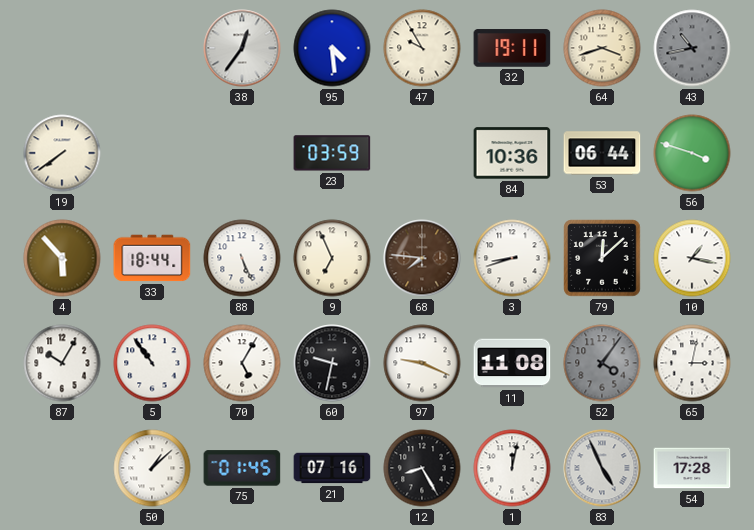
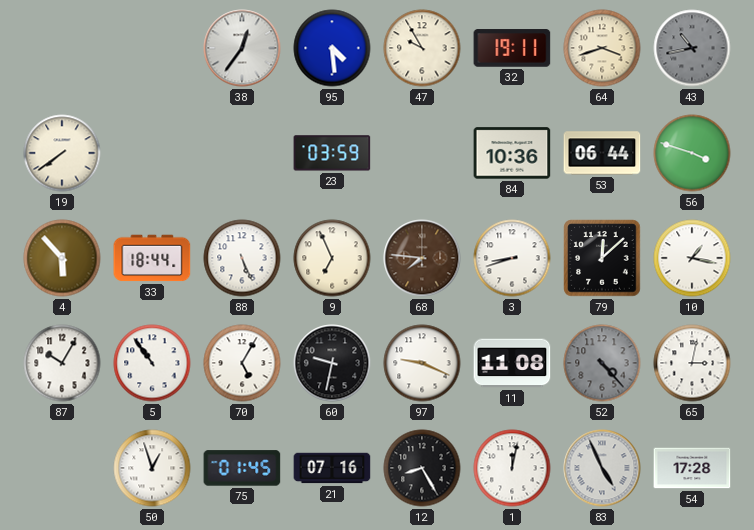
52: 4:06 -> 4:23
50: 1:08 -> 12:57
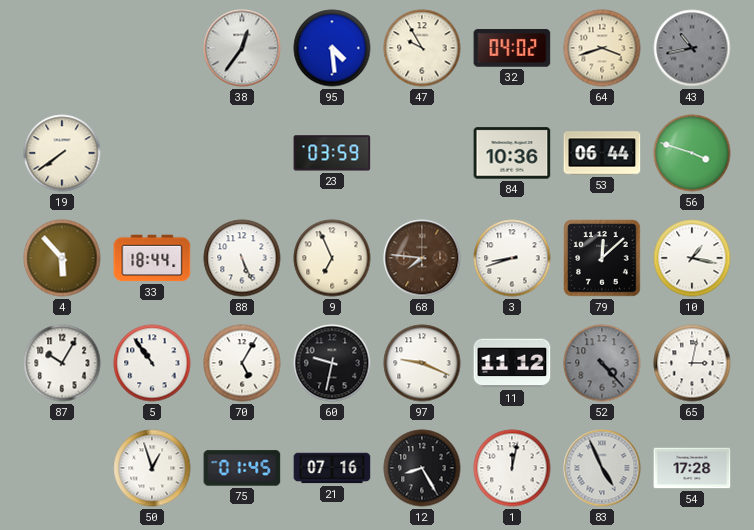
32: 19:11 -> 04:02
11: 11:08 -> 11:12
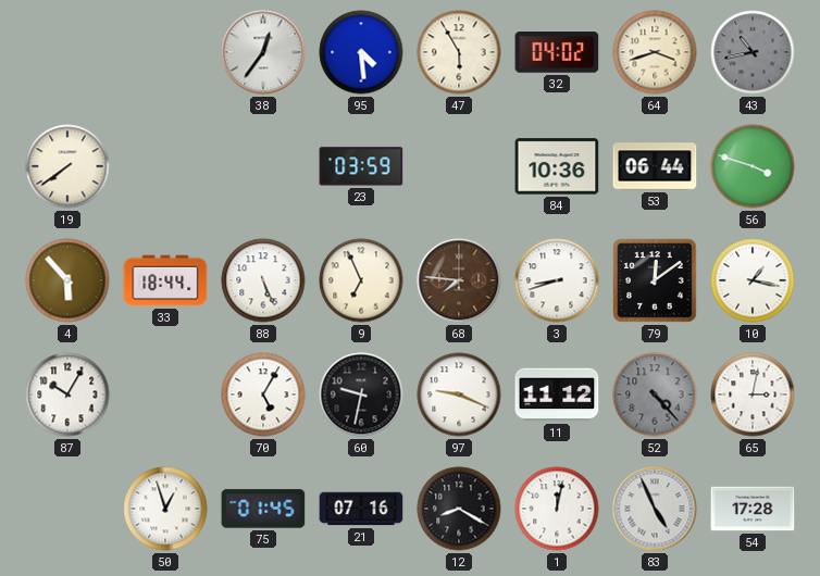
47: 9:55 -> 5:55
79: 12:08 -> 12:09
5: 10:54 -> none
12: 8:25 -> 8:20
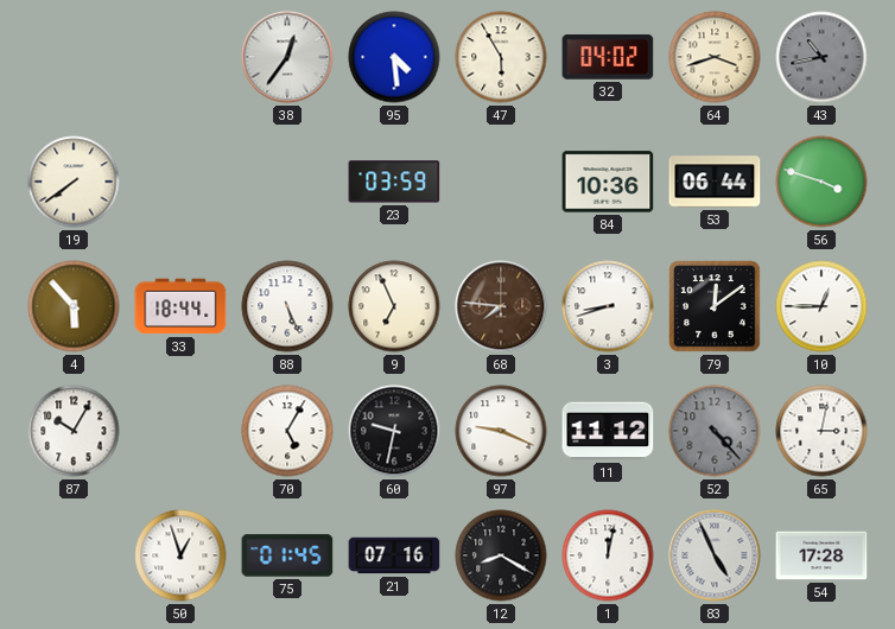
10: 1:17 -> 12:45
